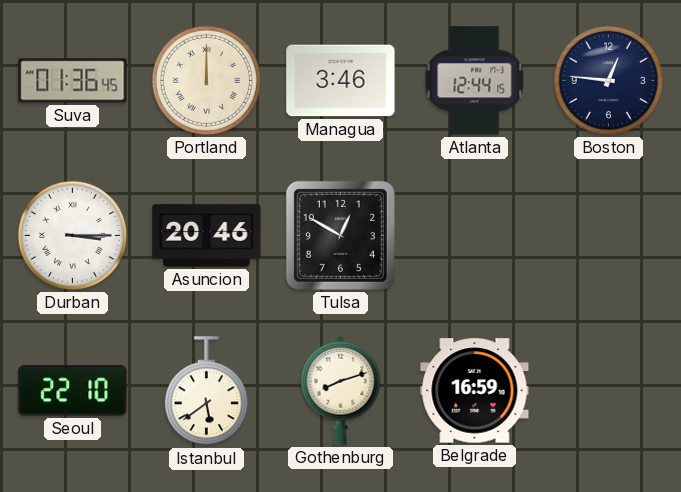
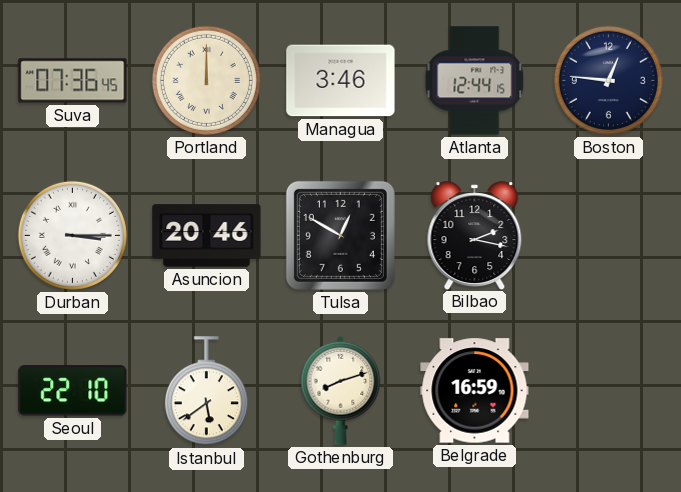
Suva: 01:36 -> 07:36
Bilbao: none -> 2:17
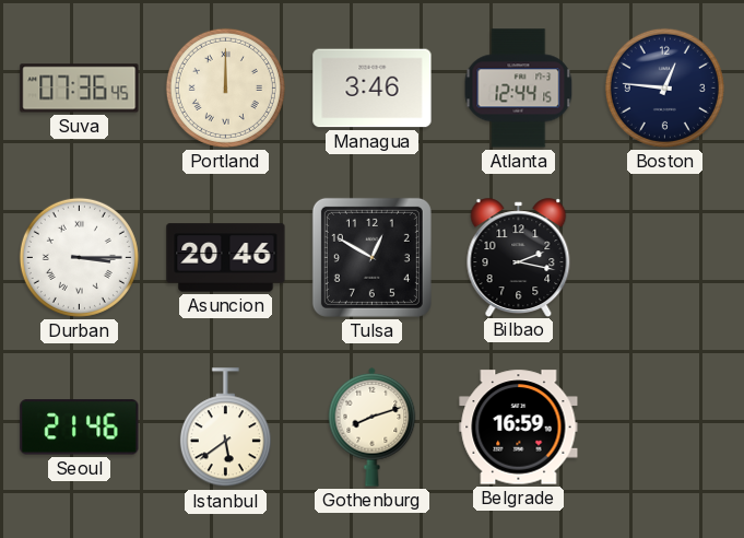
Seoul: 22:10 -> 21:46
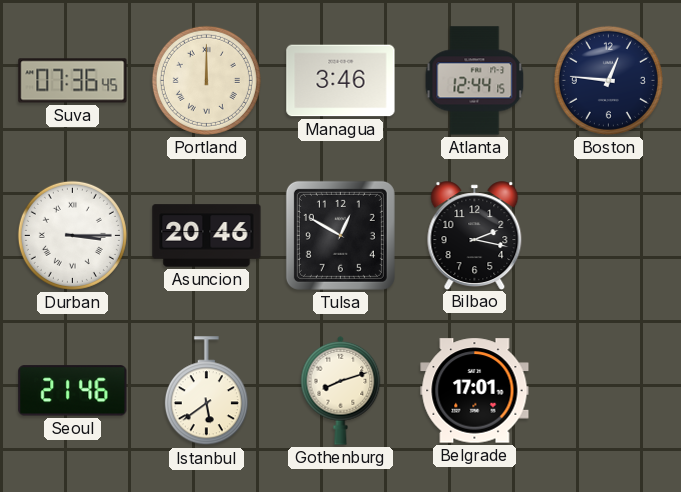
Belgrade: 16:59 -> 17:01
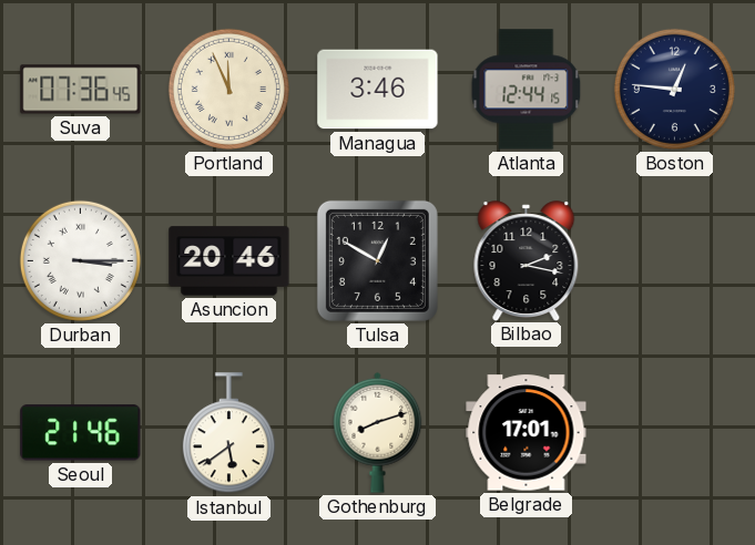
Portland: 12:00 -> 11:56
